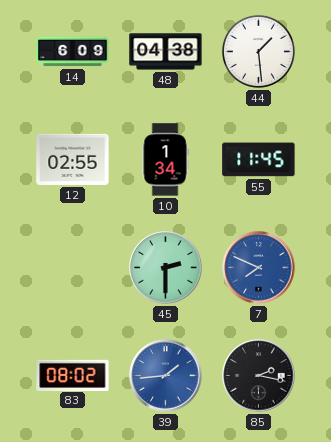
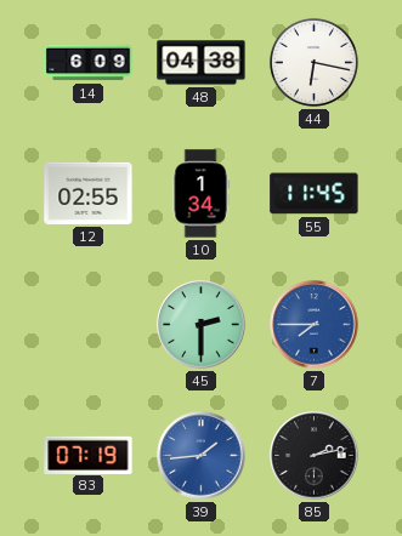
44: 1:29 -> 6:17
7: 7:49 -> 7:45
83: 08:02 -> 07:19
85: 2:17 -> 2:13
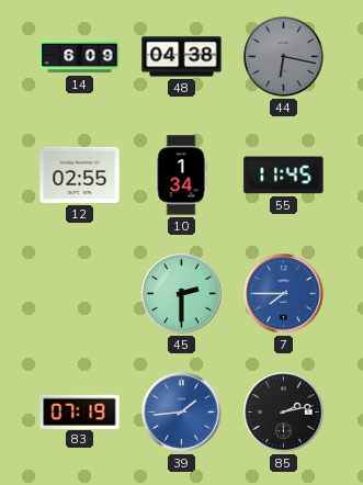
44 dial: white -> grey
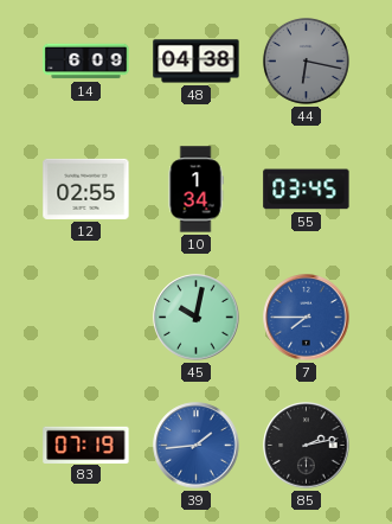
55: 11:45 -> 03:45
45: 2:30 -> 10:02
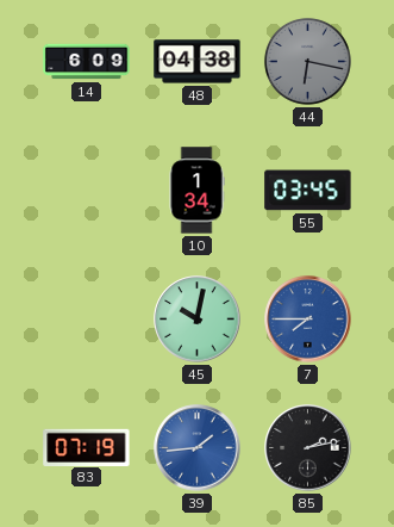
12: 02:55 -> none
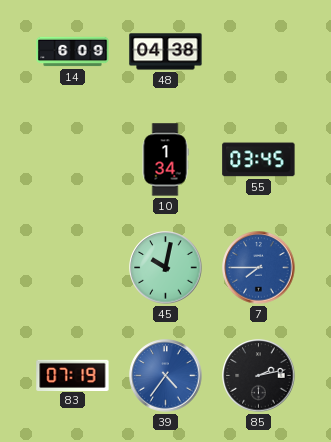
44: 6:17 -> none
39: 1:44 -> 4:36
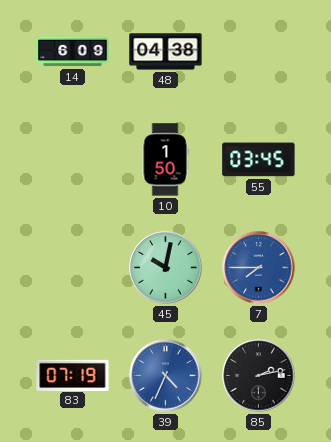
10: 1:34 -> 1:50
39: 4:36 -> 4:34
